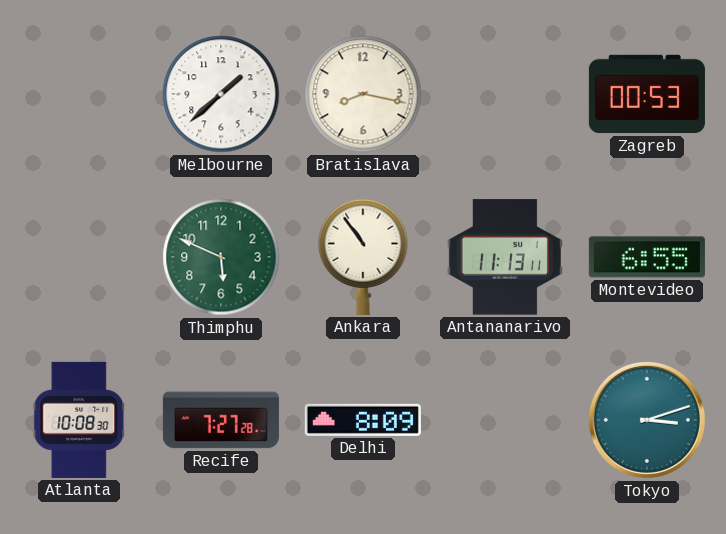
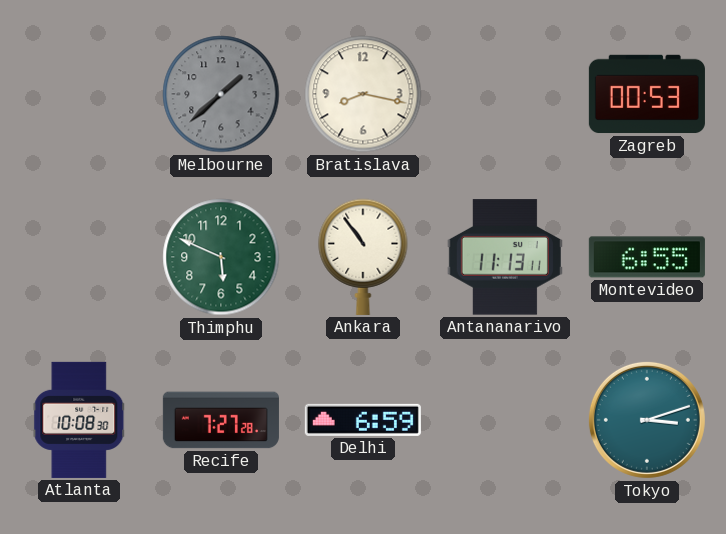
Melbourne dial: white -> grey
Delhi: 8:09 -> 6:59
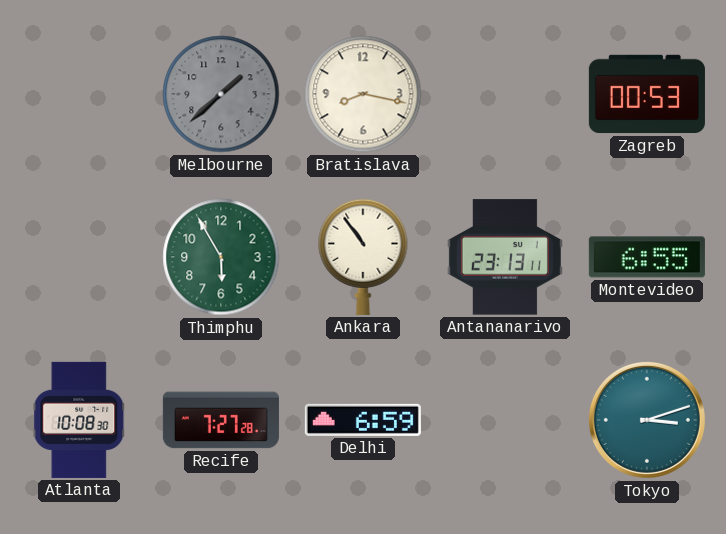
Thimphu: 5:49 -> 5:55
Antananarivo: 11:13 -> 23:13
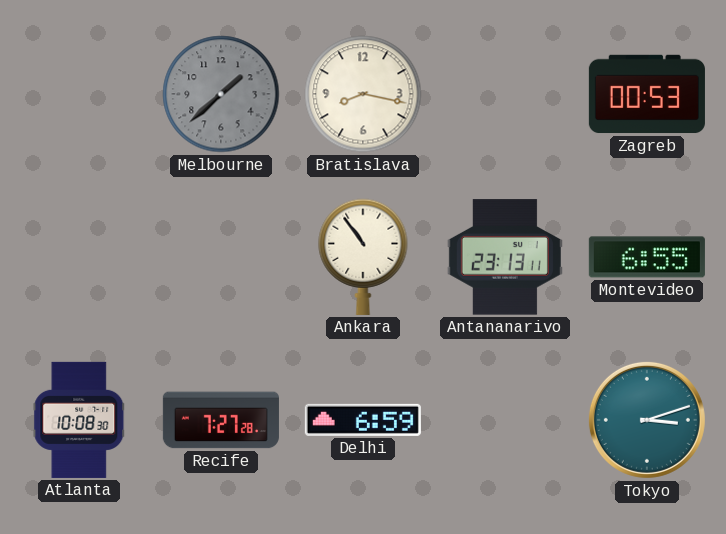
Thimphu: 5:55 -> none
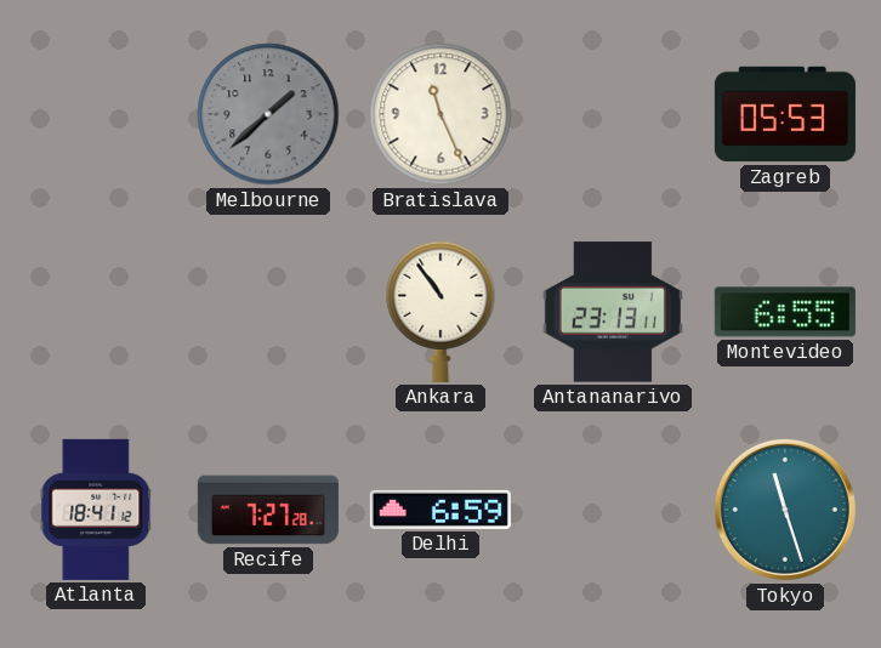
Bratislava: 8:17 -> 11:26
Zagreb: 00:53 -> 05:53
Atlanta: 10:08 -> 18:41
Tokyo: 3:12 -> 11:27
